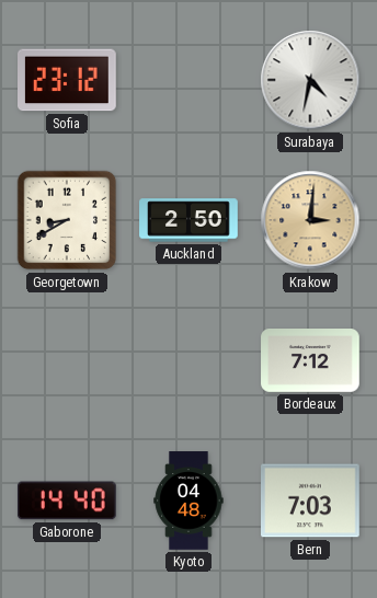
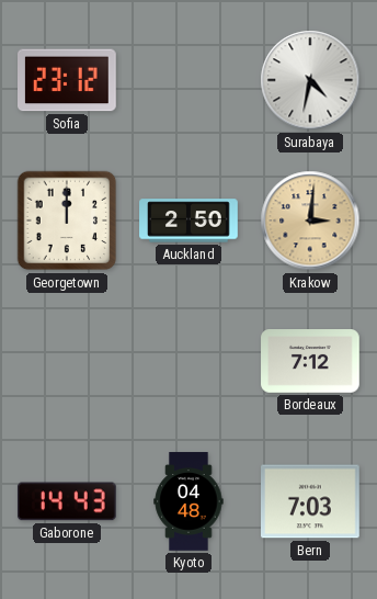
Georgetown: 8:40 -> 12:00
Gaborone: 14:40 -> 14:43
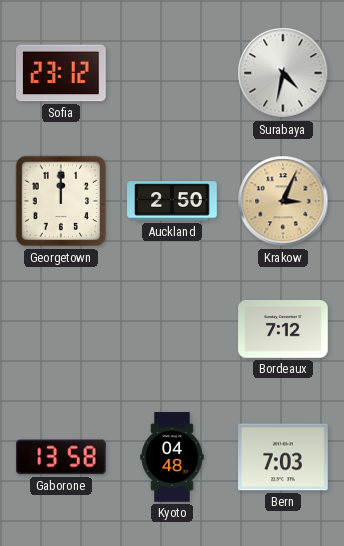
Krakow: 3:01 -> 3:04
Gaborone: 14:43 -> 13:58
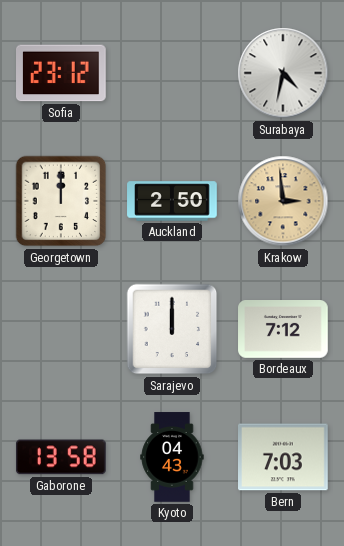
Krakow: 3:04 -> 2:59
Sarajevo: none -> 12:00
Kyoto: 04:48 -> 04:43
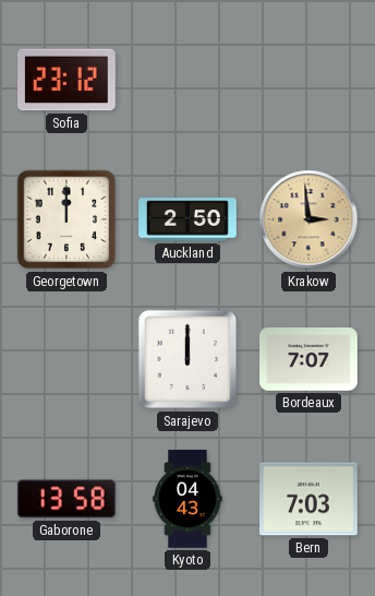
Surabaya: 4:32 -> none
Bordeaux: 7:12 -> 7:07
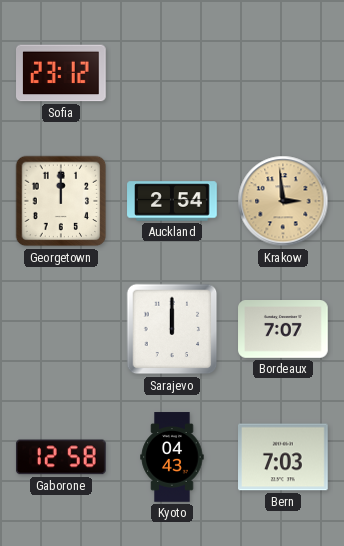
Auckland: 2:50 -> 2:54
Gaborone: 13:58 -> 12:58
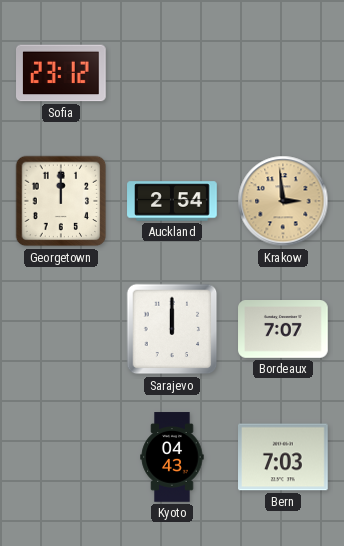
Gaborone: 12:58 -> none
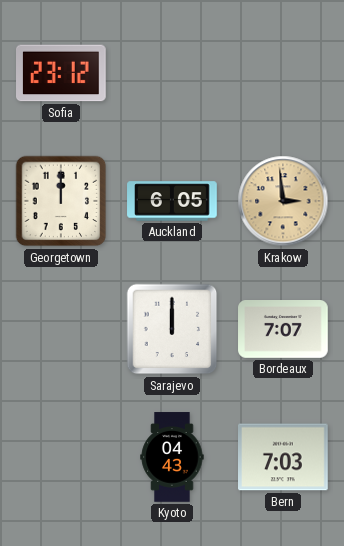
Auckland: 2:54 -> 6:05
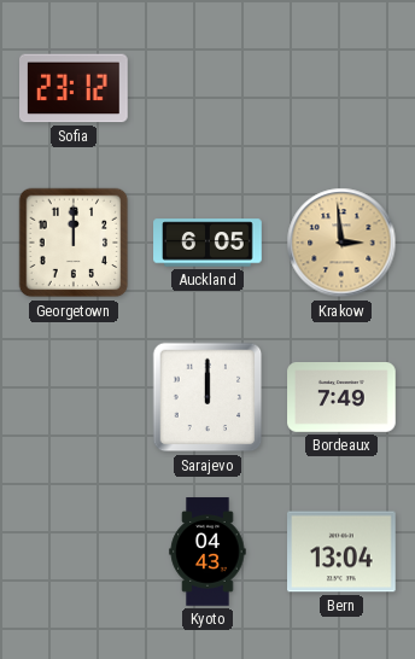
Bordeaux: 7:07 -> 7:49
Bern: 7:03 -> 13:04
